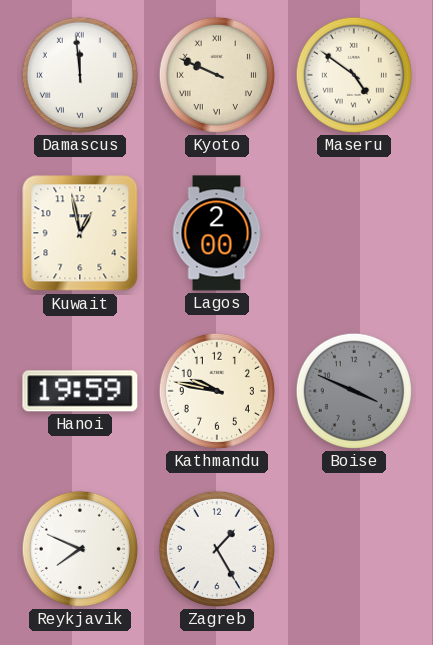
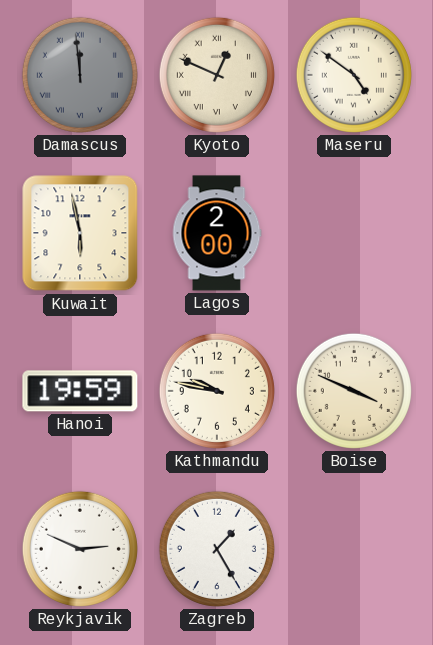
Damascus dial: white -> grey
Kyoto: 9:49 -> 12:49
Kuwait: 12:58 -> 5:58
Boise dial: grey -> cream
Reykjavik: 7:49 -> 2:49
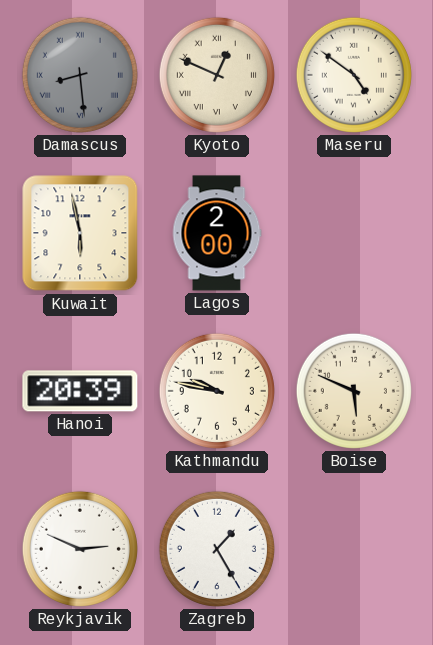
Damascus: 11:59 -> 8:29
Hanoi: 19:59 -> 20:39
Boise: 3:49 -> 5:49
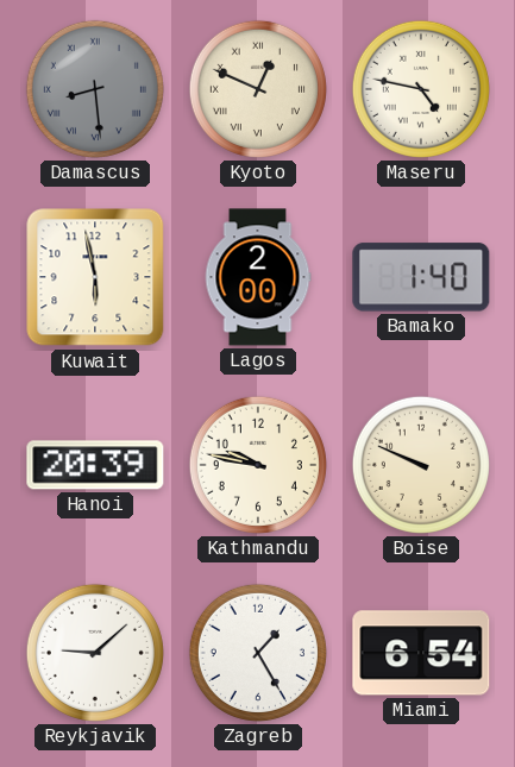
Maseru: 4:51 -> 4:47
Bamako: none -> 1:40
Boise: 5:49 -> 9:49
Reykjavik: 2:49 -> 9:08
Miami: none -> 6:54
